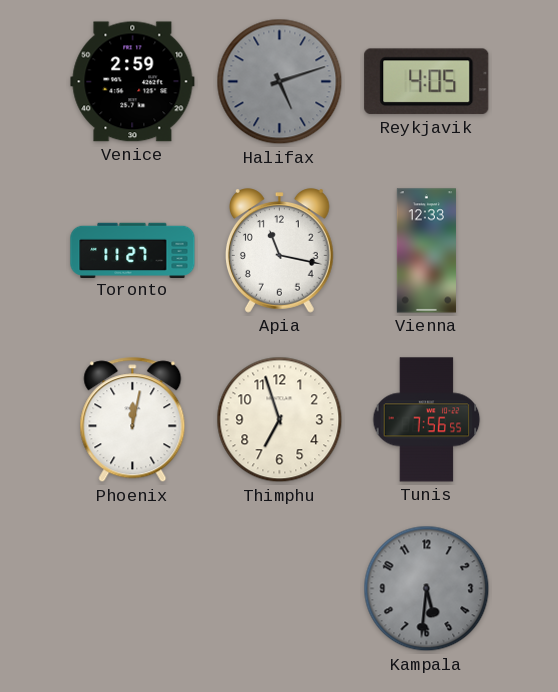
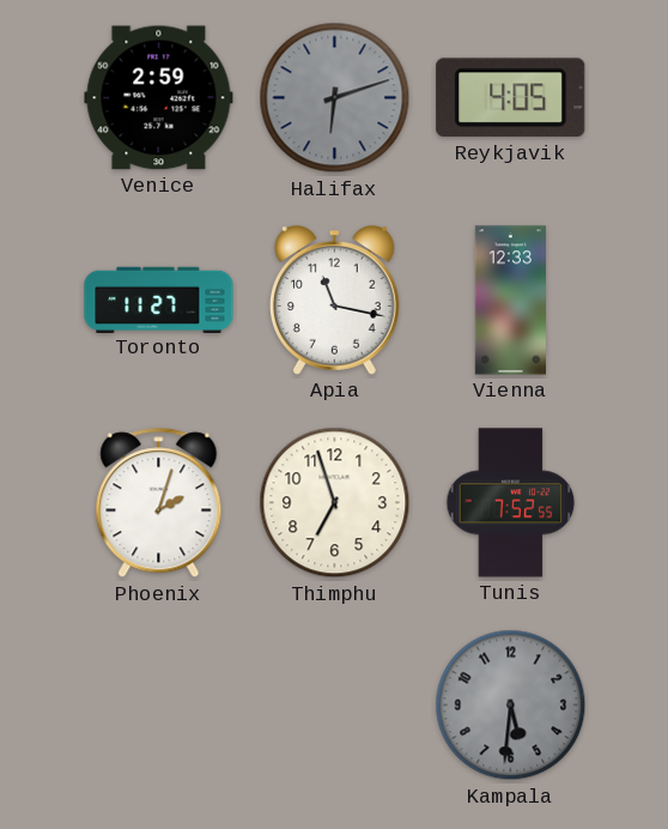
Halifax: 5:12 -> 6:12
Phoenix: 12:02 -> 2:03
Tunis: 7:56 -> 7:52
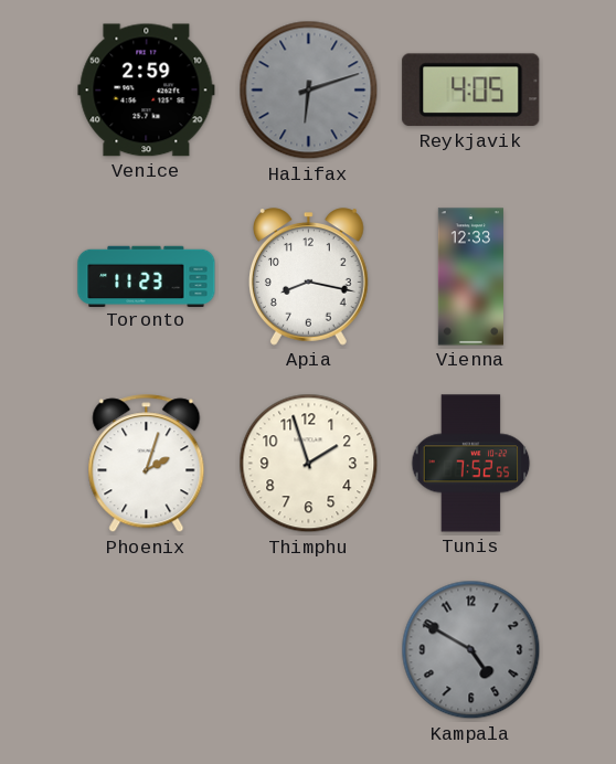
Toronto: 11:27 -> 11:23
Apia: 11:17 -> 8:17
Thimphu: 6:57 -> 1:57
Kampala: 5:31 -> 4:50
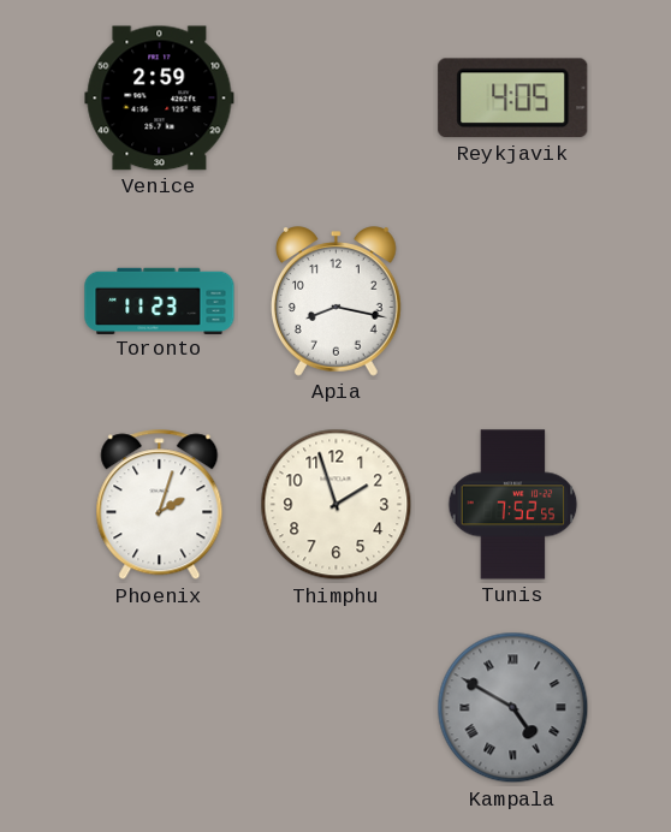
Halifax: 6:12 -> none
Vienna: 12:33 -> none
Kampala numerals: Arabic -> Roman
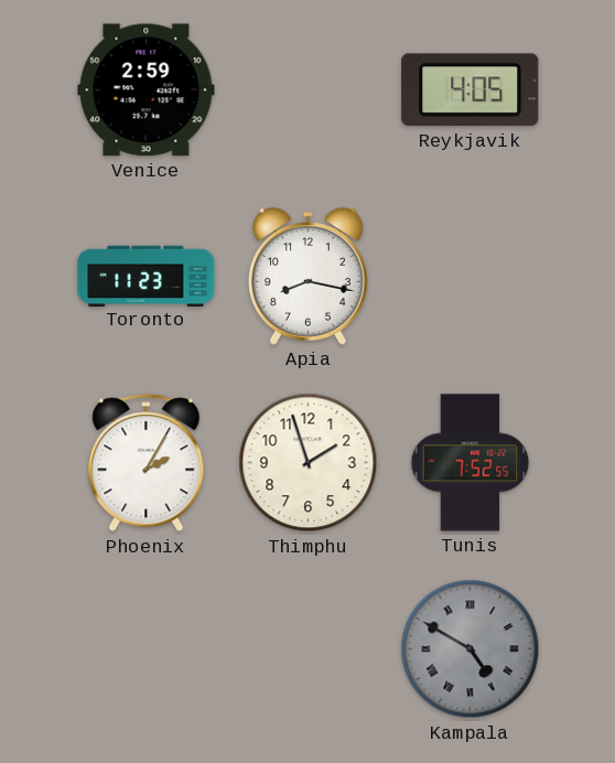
Phoenix: 2:03 -> 2:05
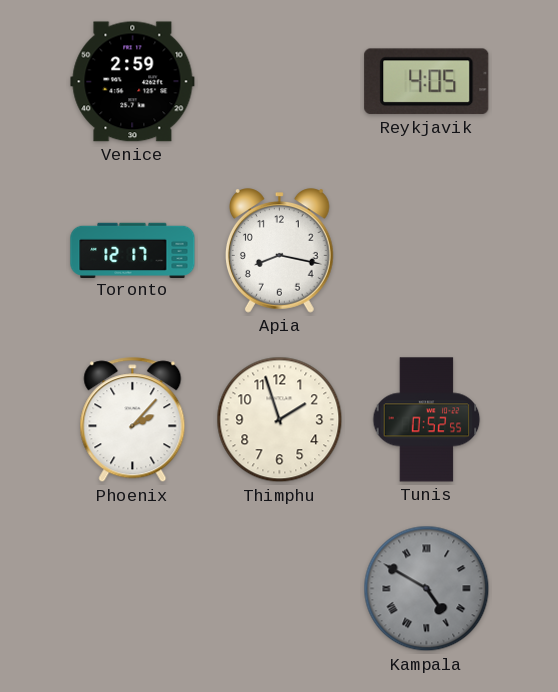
Toronto: 11:23 -> 12:17
Phoenix: 2:05 -> 2:07
Tunis: 7:52 -> 0:52
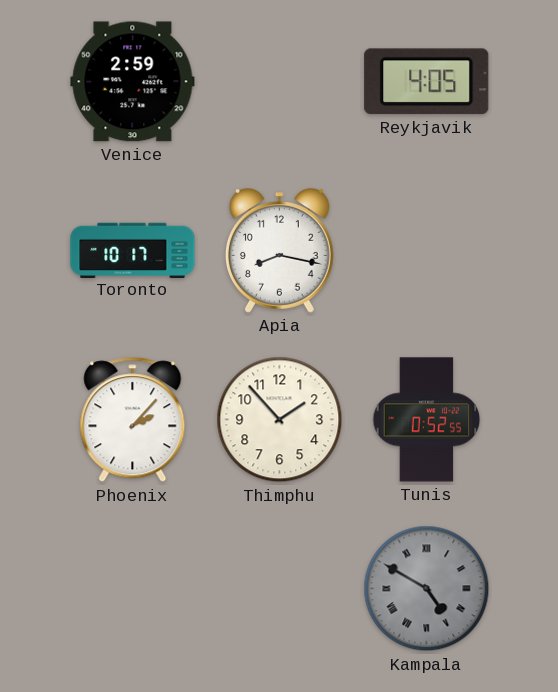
Toronto: 12:17 -> 10:17
Thimphu: 1:57 -> 1:53
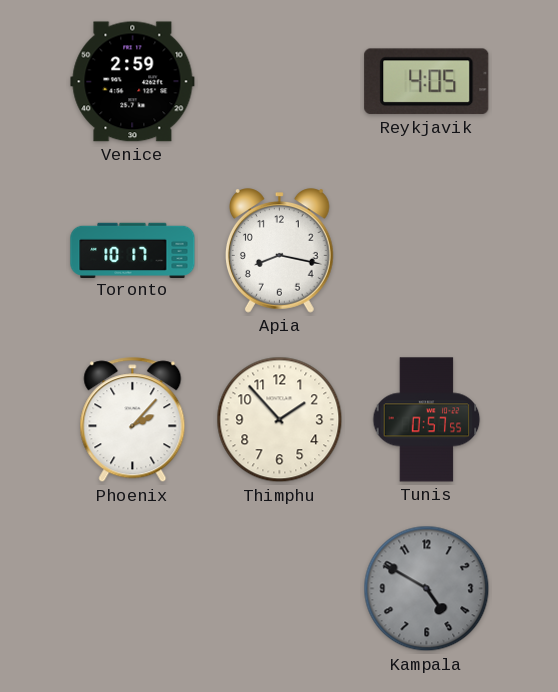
Tunis: 0:52 -> 0:57
Kampala numerals: Roman -> Arabic
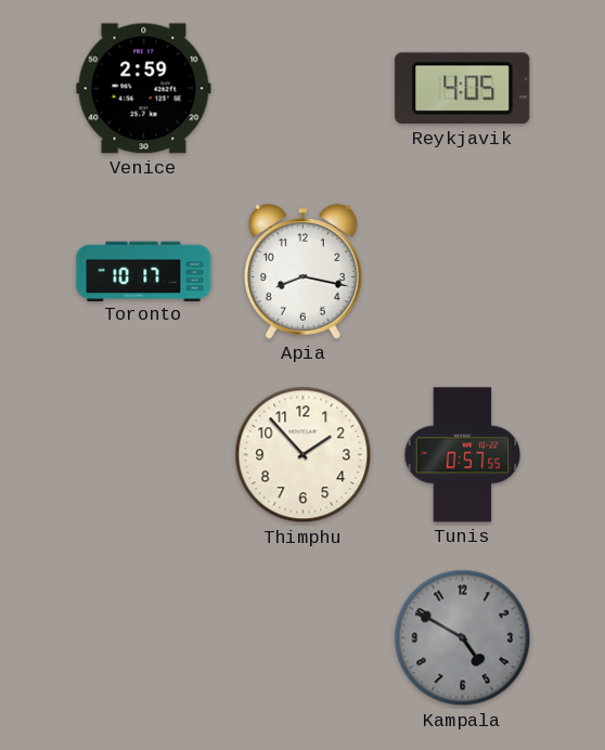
Phoenix: 2:07 -> none
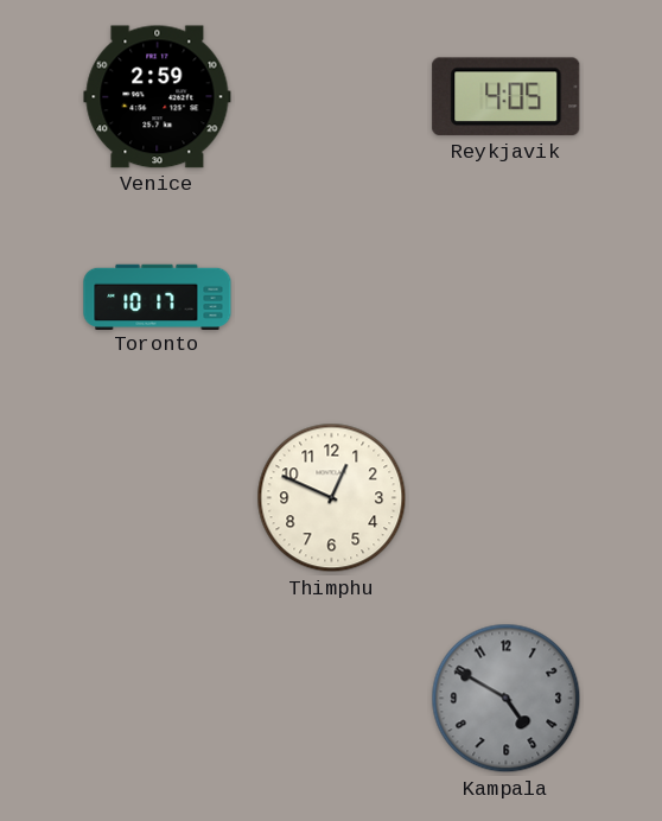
Apia: 8:17 -> none
Thimphu: 1:53 -> 12:49
Tunis: 0:57 -> none
